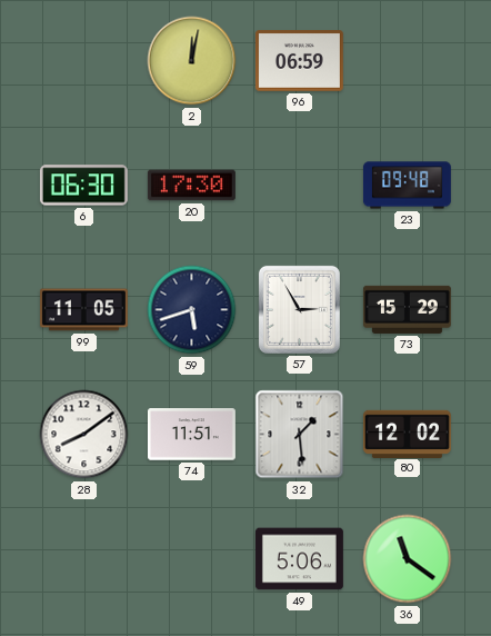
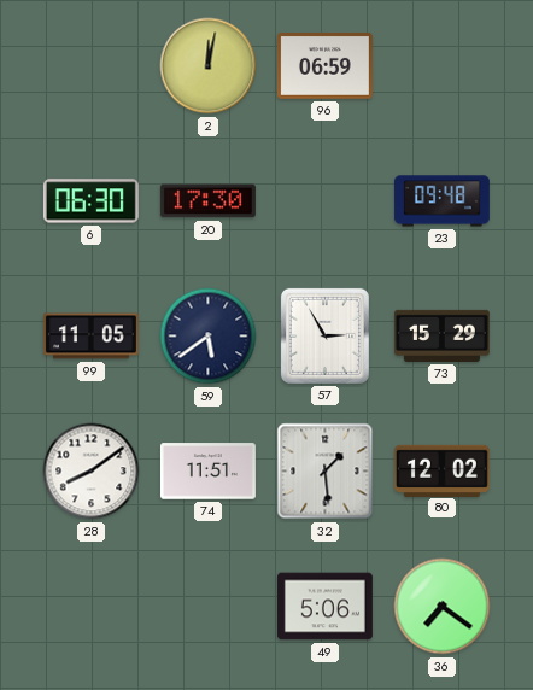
59: 5:42 -> 5:39
36: 11:21 -> 7:21
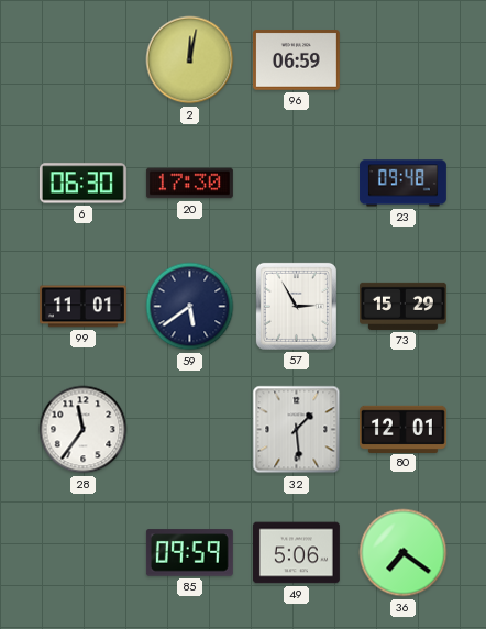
99: 11:05 -> 11:01
28: 8:09 -> 11:36
74: 11:51 -> none
80: 12:02 -> 12:01
85: none -> 09:59
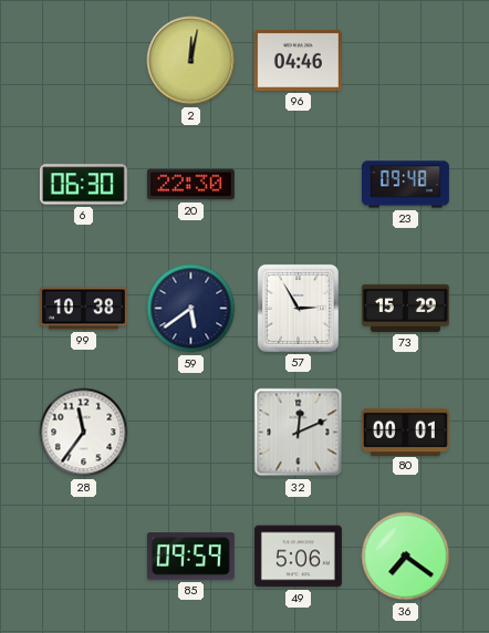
96: 06:59 -> 04:46
20: 17:30 -> 22:30
99: 11:01 -> 10:38
32: 1:29 -> 12:11
80: 12:01 -> 00:01
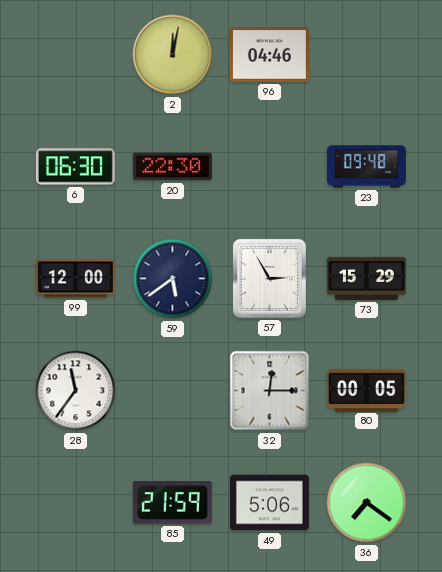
99: 10:38 -> 12:00
32: 12:11 -> 12:15
80: 00:01 -> 00:05
85: 09:59 -> 21:59
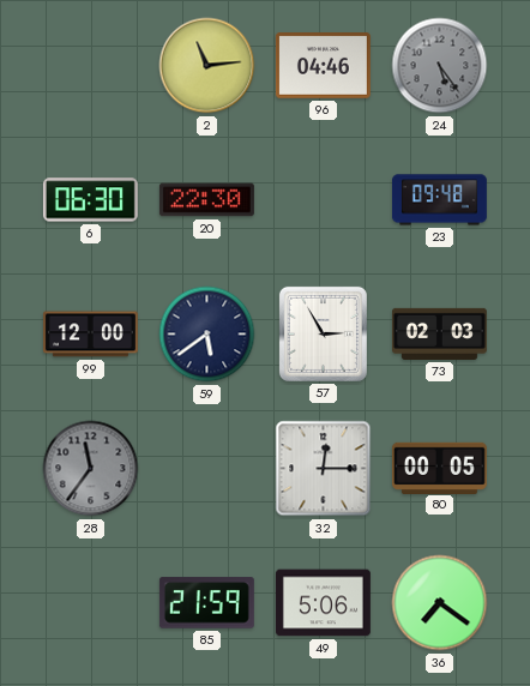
2: 12:02 -> 11:14
24: none -> 5:24
73: 15:29 -> 02:03
28 dial: white -> grey
